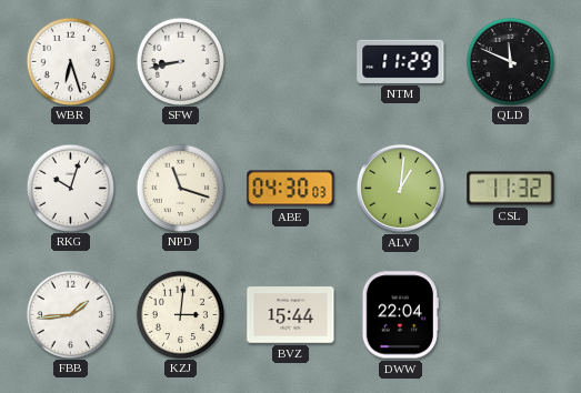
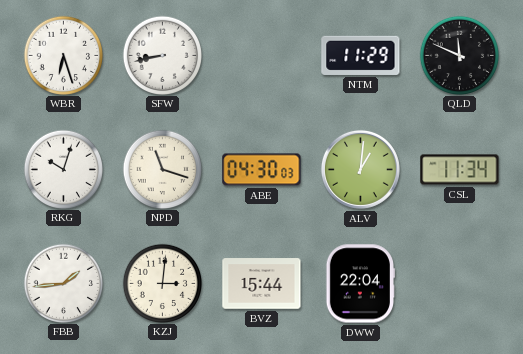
CSL: 11:32 -> 11:34
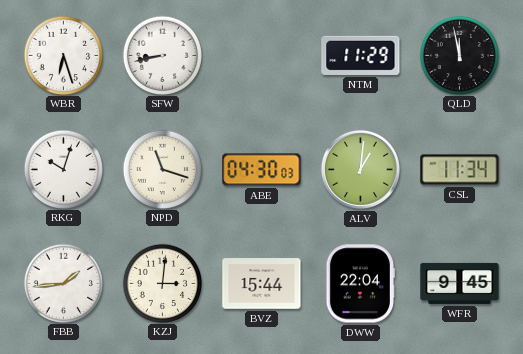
QLD: 11:49 -> 11:58
WFR: none -> 9:45
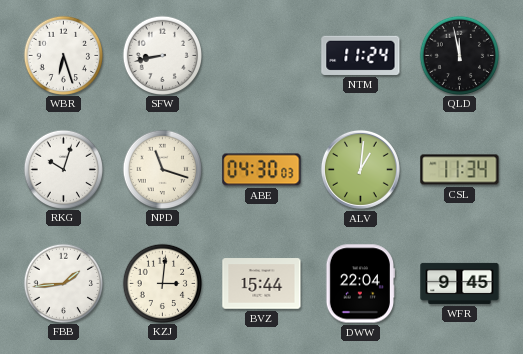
NTM: 11:29 -> 11:24
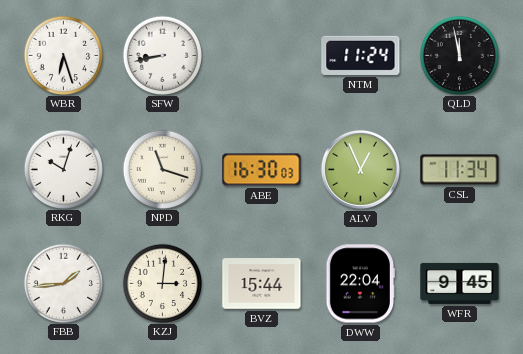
ABE: 04:30 -> 16:30
ALV: 1:01 -> 12:56
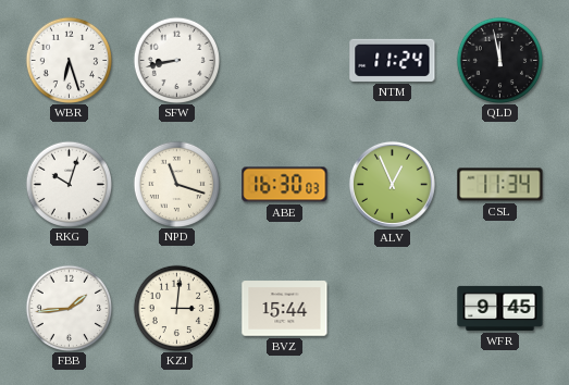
DWW: 22:04 -> none
